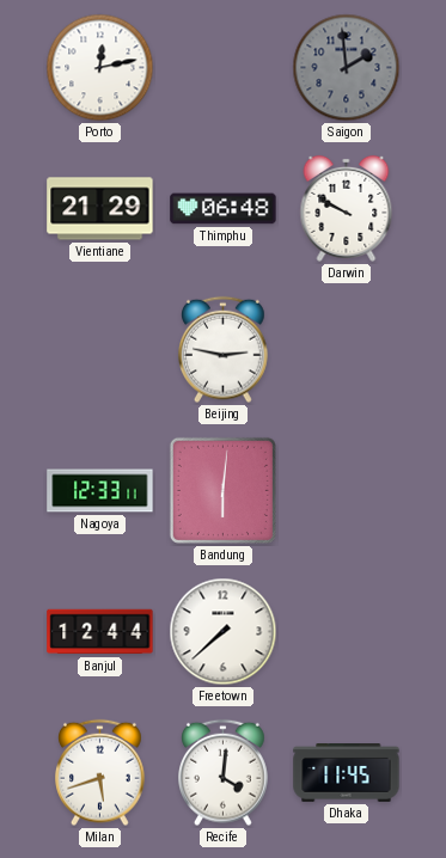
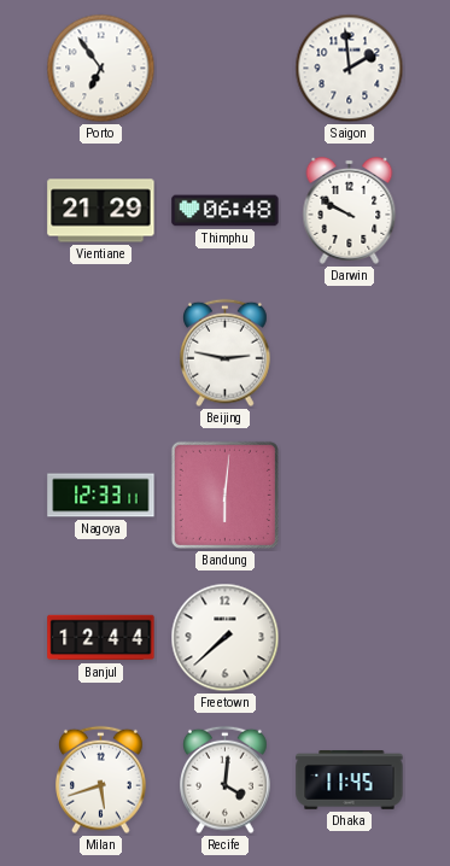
Porto: 12:13 -> 6:54
Saigon dial: grey -> white
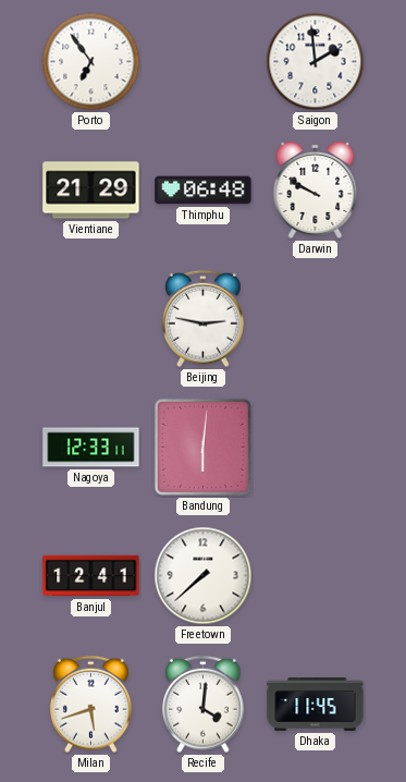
Banjul: 12:44 -> 12:41
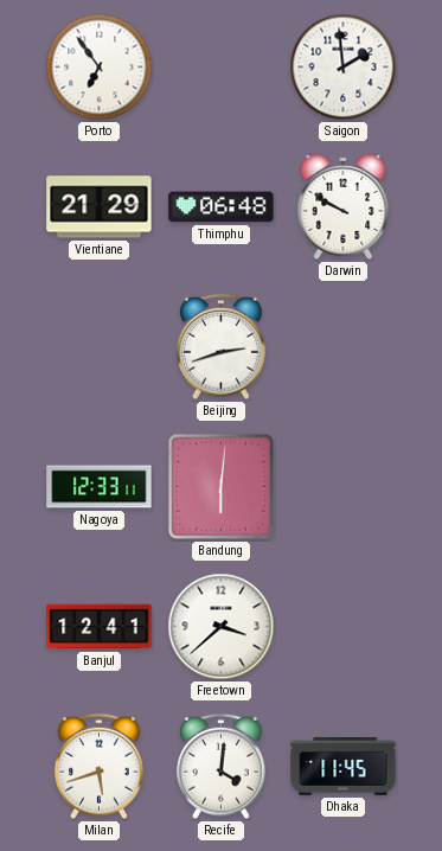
Beijing: 2:47 -> 2:42
Freetown: 7:38 -> 3:38
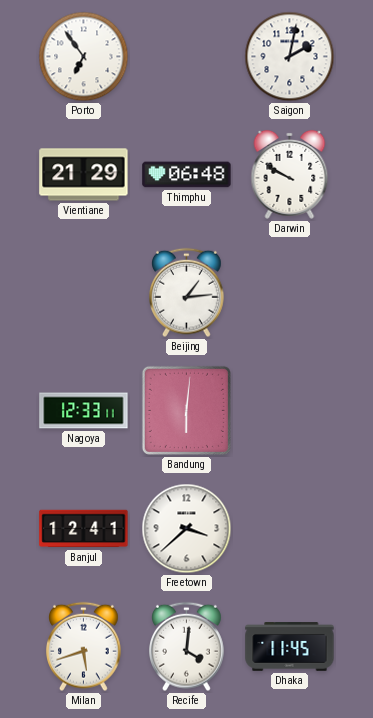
Saigon: 1:59 -> 2:02
Beijing: 2:42 -> 1:14
